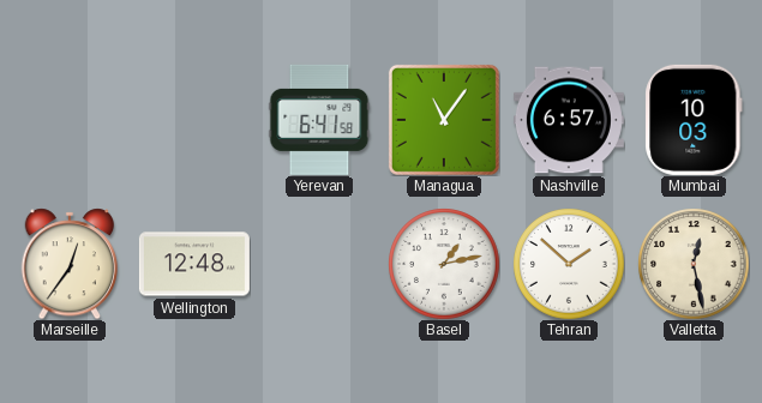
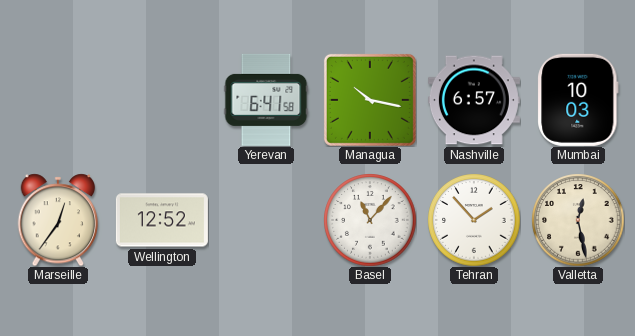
Managua: 11:06 -> 10:17
Wellington: 12:48 -> 12:52
Basel: 1:13 -> 11:07
Tehran: 1:52 -> 1:53
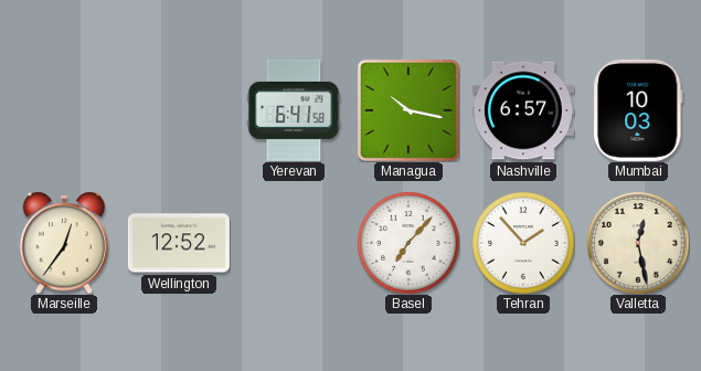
Basel: 11:07 -> 7:07
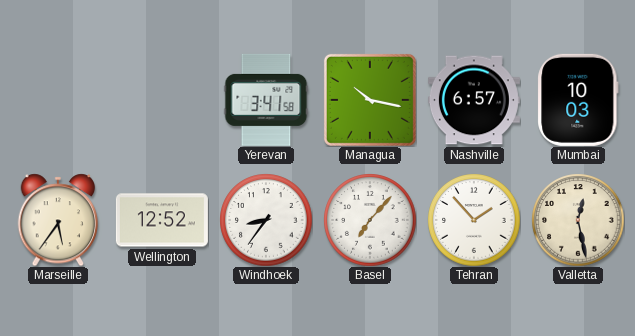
Yerevan: 6:41 -> 3:41
Marseille: 12:36 -> 5:36
Windhoek: none -> 8:36
